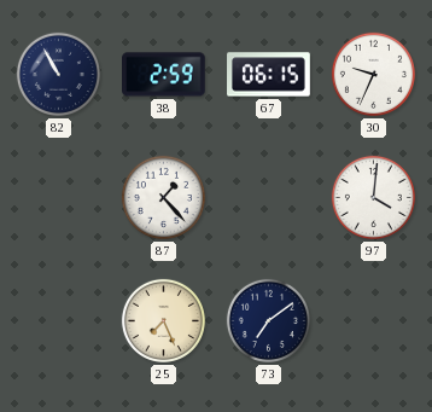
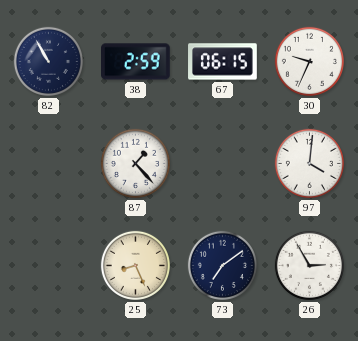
25: 7:26 -> 8:26
26: none -> 2:55
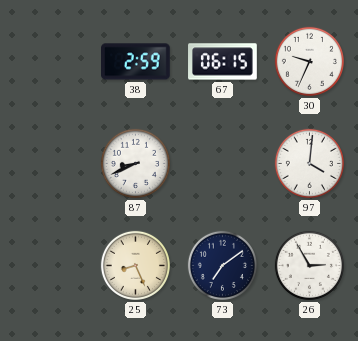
82: 10:55 -> none
87: 1:23 -> 8:41
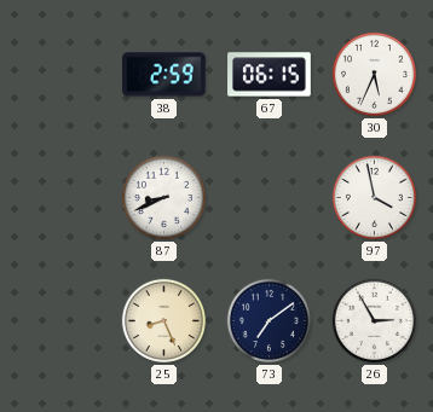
30: 9:34 -> 5:34
97: 4:01 -> 3:58
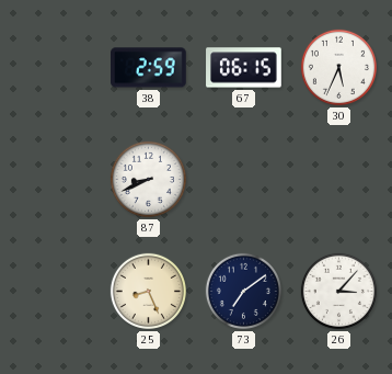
97: 3:58 -> none
26: 2:55 -> 3:07
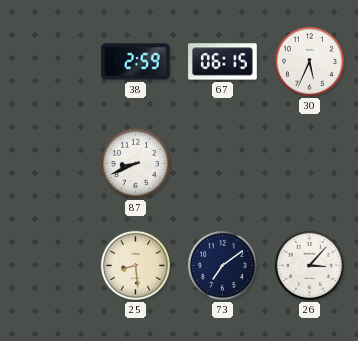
25: 8:26 -> 8:29
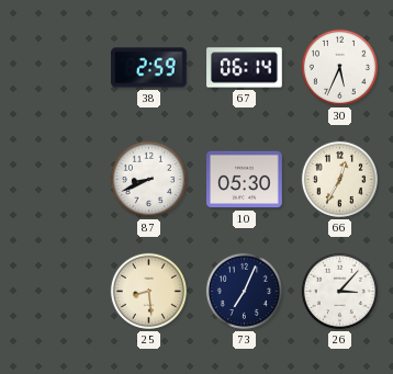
67: 06:15 -> 06:14
10: none -> 05:30
66: none -> 12:35
73: 7:09 -> 7:04
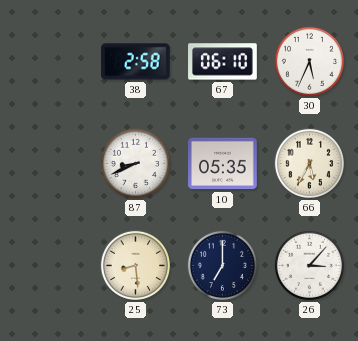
38: 2:59 -> 2:58
67: 06:14 -> 06:10
10: 05:30 -> 05:35
66: 12:35 -> 5:35
73: 7:04 -> 7:00
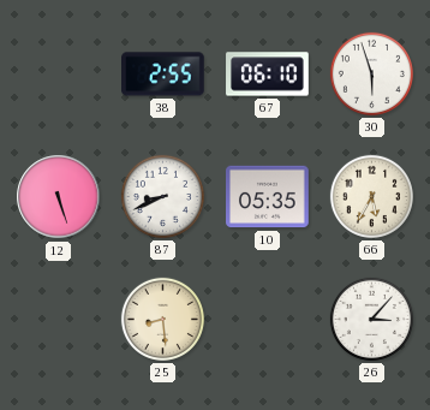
38: 2:58 -> 2:55
30: 5:34 -> 5:57
12: none -> 5:27
73: 7:00 -> none
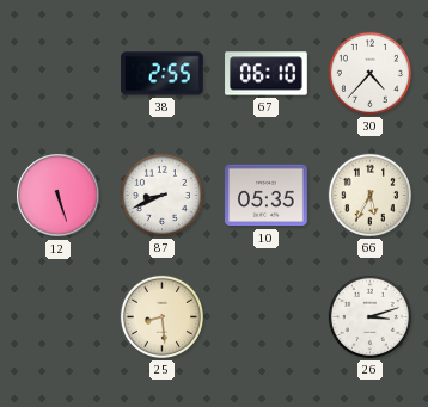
30: 5:57 -> 4:37
26: 3:07 -> 3:12
